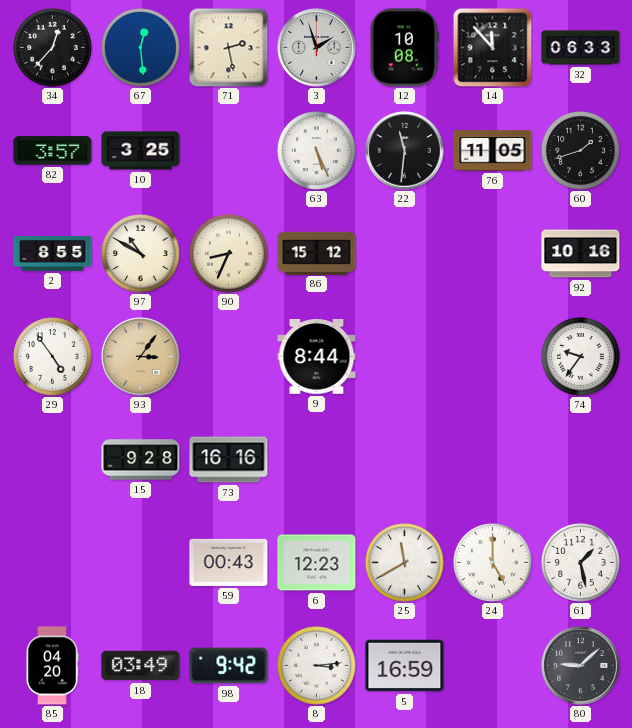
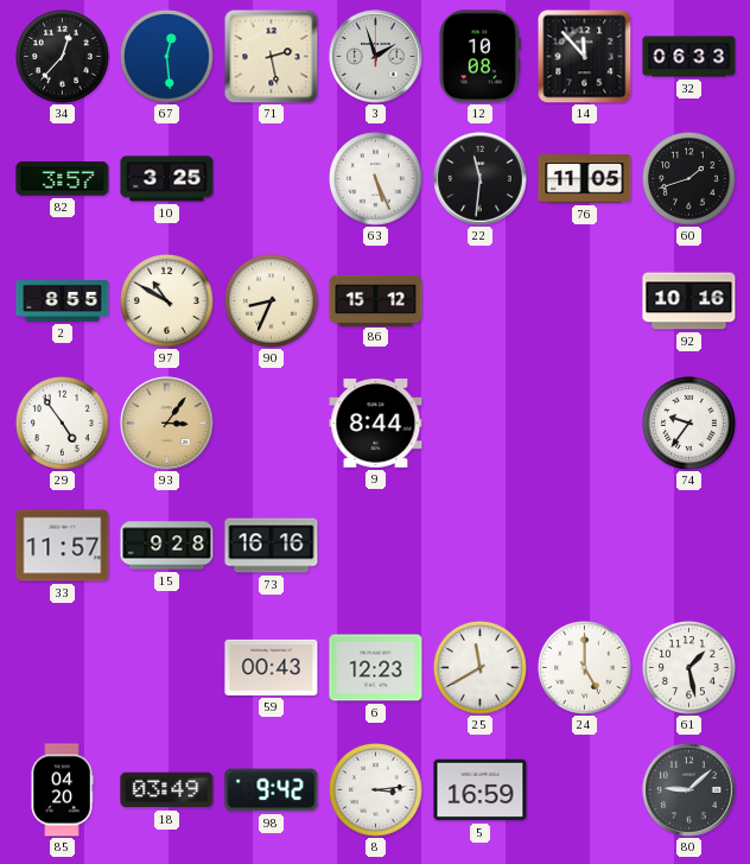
33: none -> 11:57
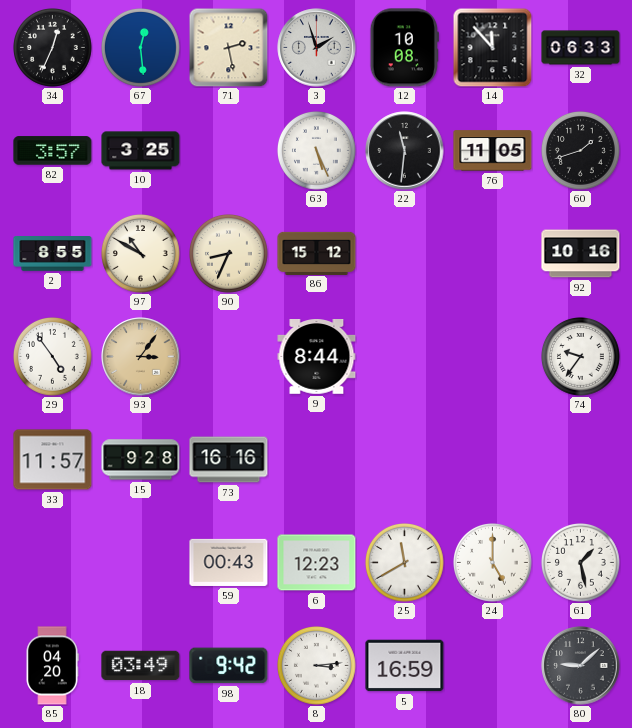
34: 12:37 -> 12:34
